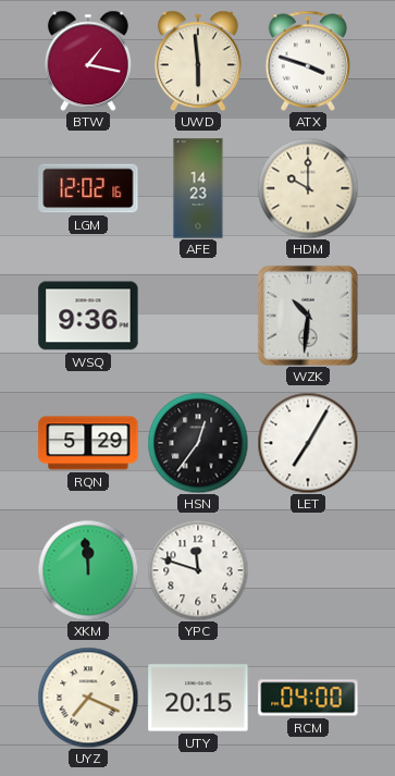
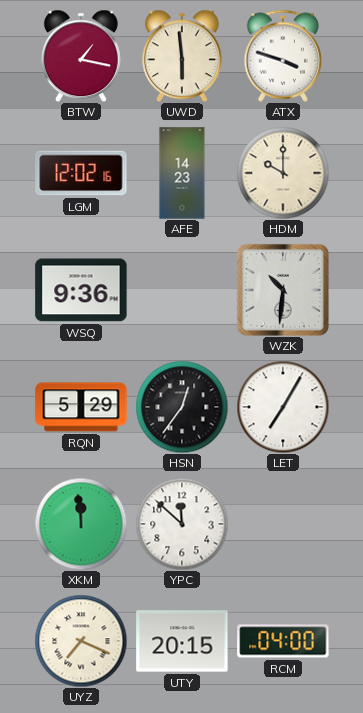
YPC: 11:48 -> 11:52
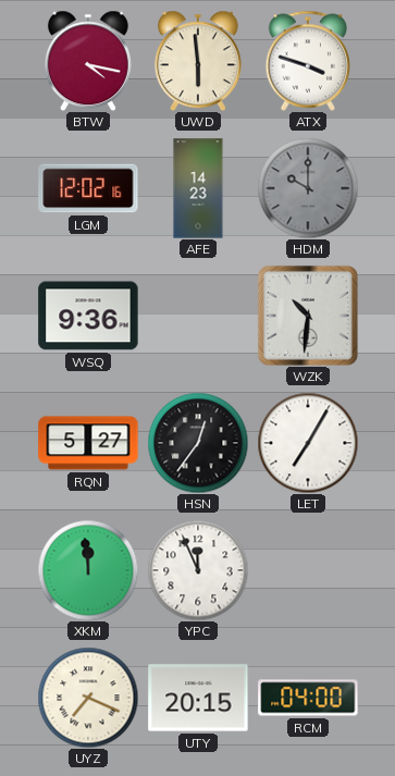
BTW: 1:17 -> 4:17
HDM dial: cream -> grey
RQN: 5:29 -> 5:27
YPC: 11:52 -> 11:56
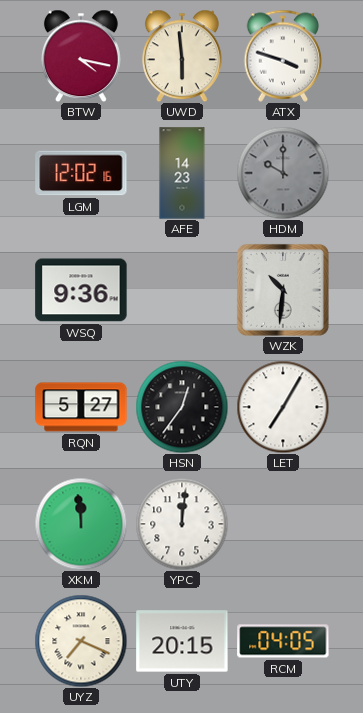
YPC: 11:56 -> 12:01
RCM: 04:00 -> 04:05
